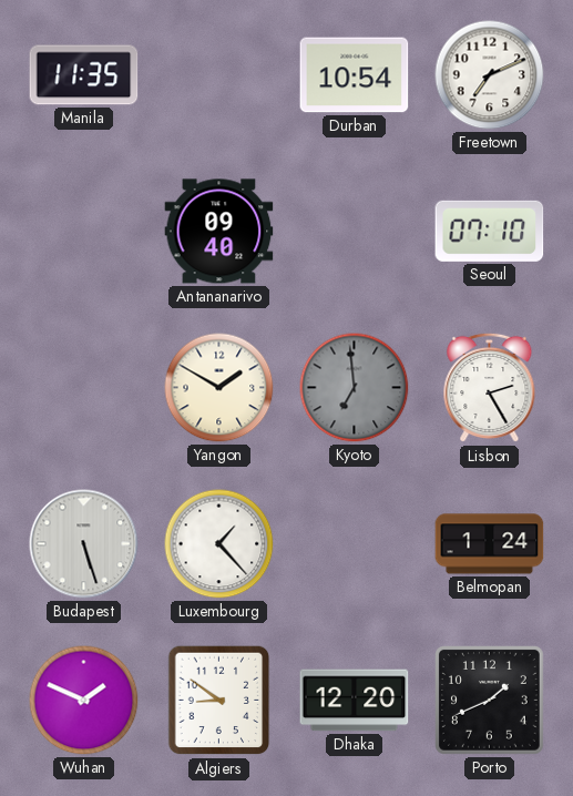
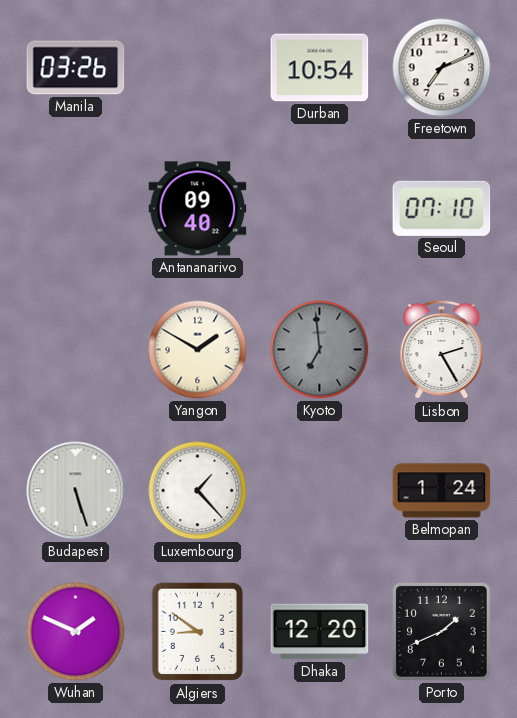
Manila: 11:35 -> 03:26
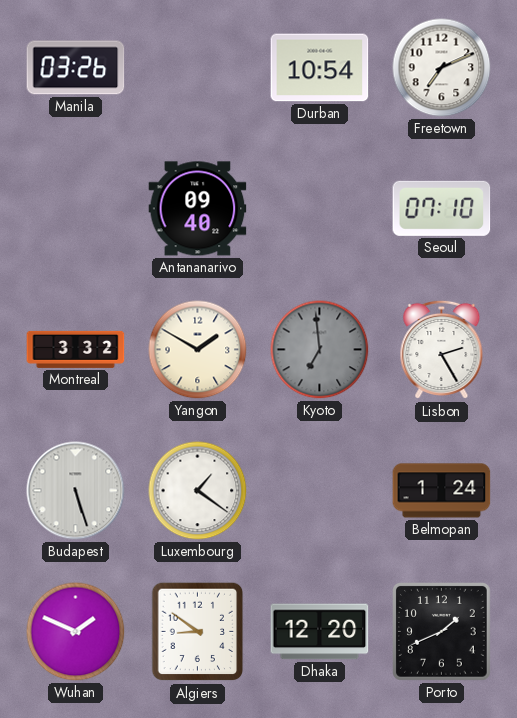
Montreal: none -> 3:32
Luxembourg: 1:23 -> 1:21
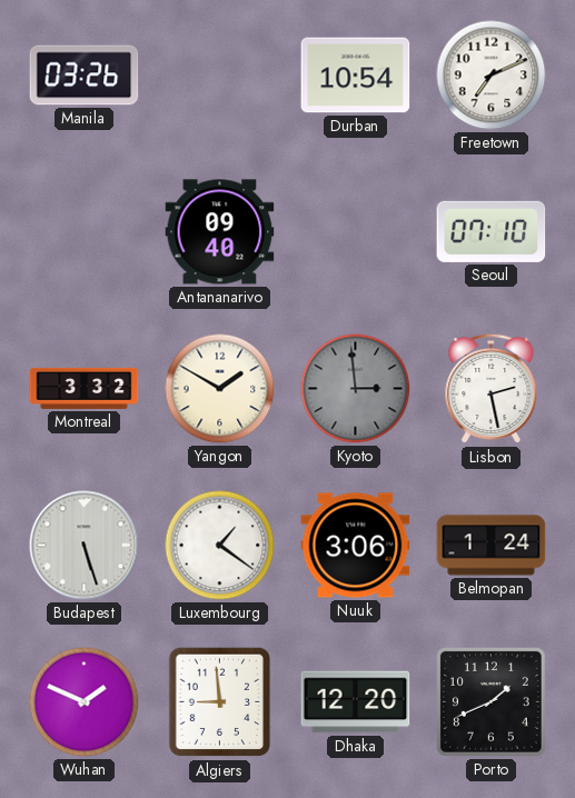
Kyoto: 6:59 -> 2:59
Lisbon: 2:25 -> 2:28
Nuuk: none -> 3:06
Algiers: 8:51 -> 8:59
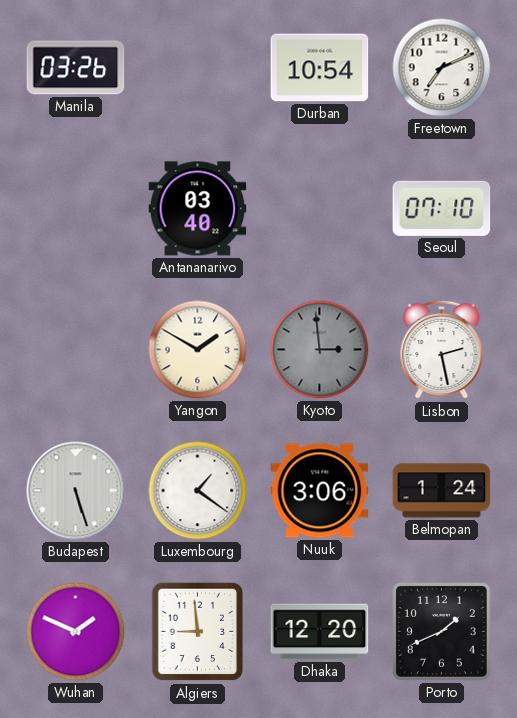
Antananarivo: 09:40 -> 03:40
Montreal: 3:32 -> none
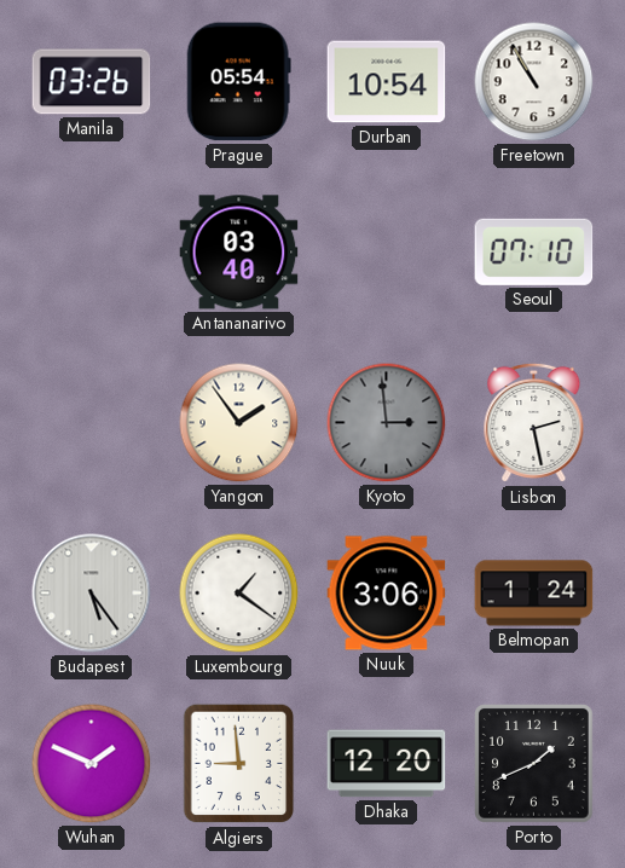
Prague: none -> 05:54
Freetown: 7:11 -> 10:55
Yangon: 1:50 -> 1:54
Budapest: 5:27 -> 5:24
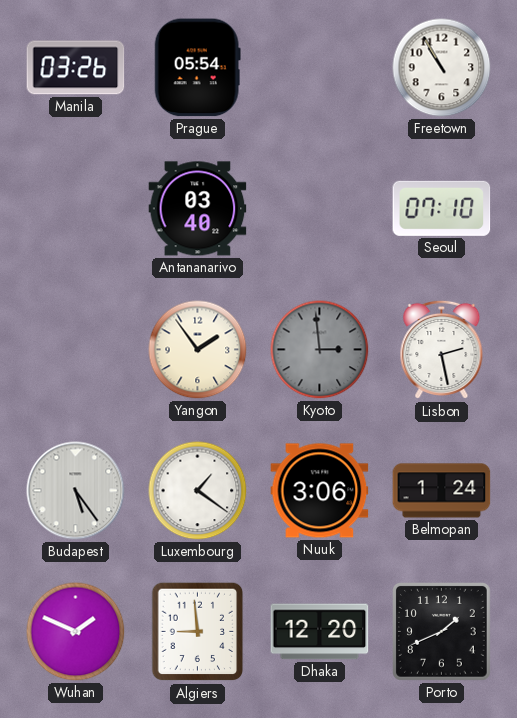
Durban: 10:54 -> none
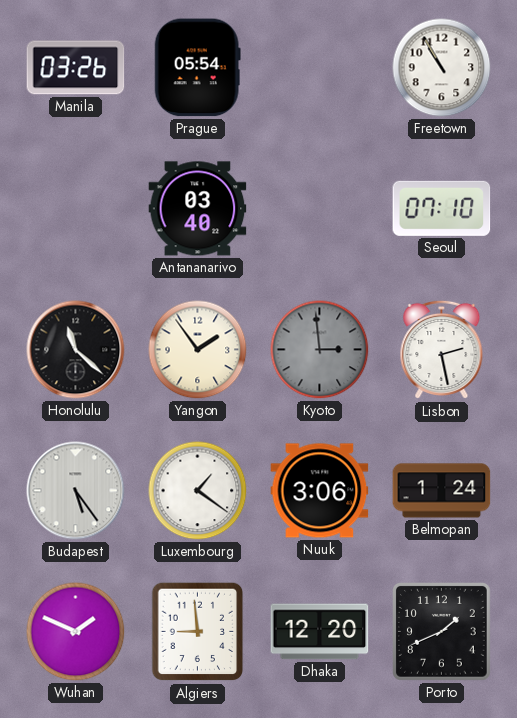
Honolulu: none -> 11:22
